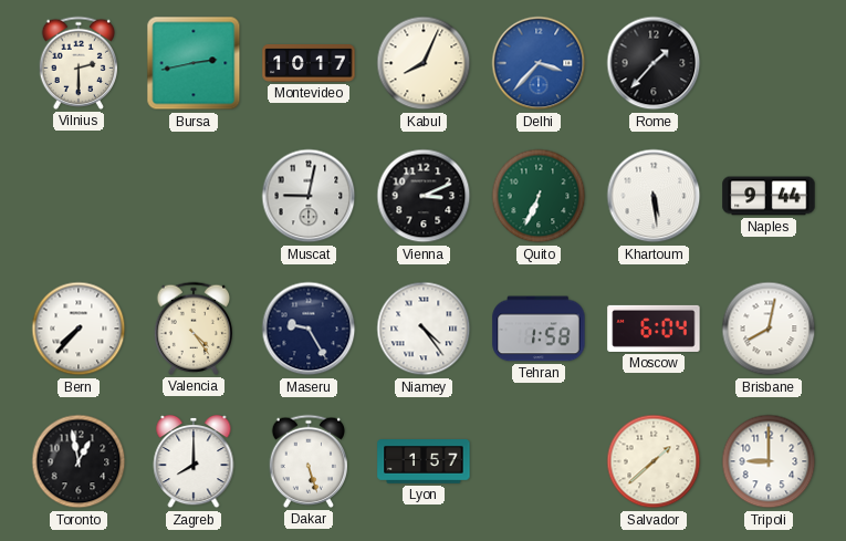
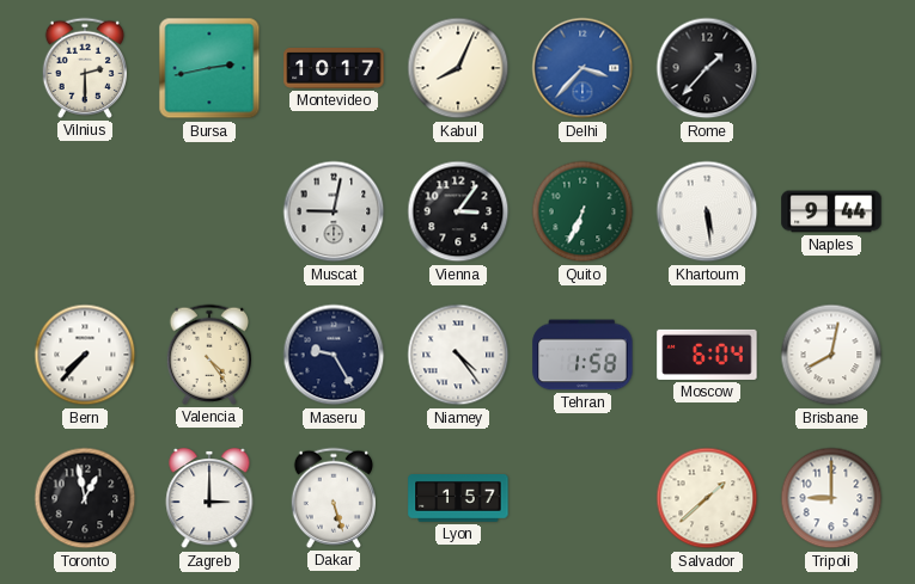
Vienna: 3:11 -> 3:06
Zagreb: 8:00 -> 3:00
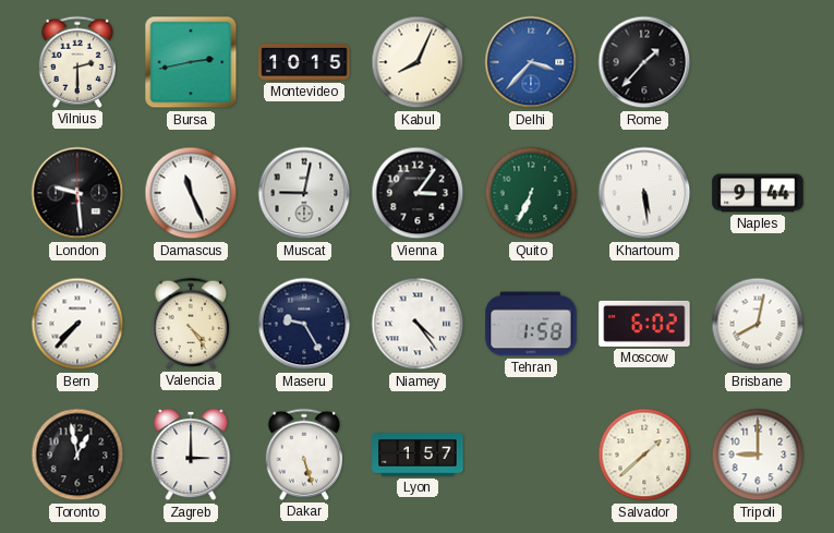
Montevideo: 10:17 -> 10:15
London: none -> 9:29
Damascus: none -> 11:26
Moscow: 6:04 -> 6:02
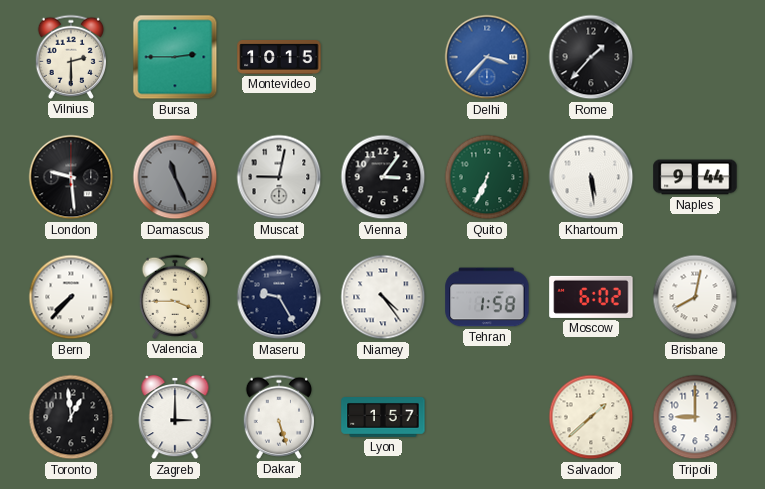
Bursa: 2:43 -> 2:45
Kabul: 8:04 -> none
Damascus dial: white -> grey
Valencia: 4:24 -> 3:45
Toronto: 12:58 -> 12:59
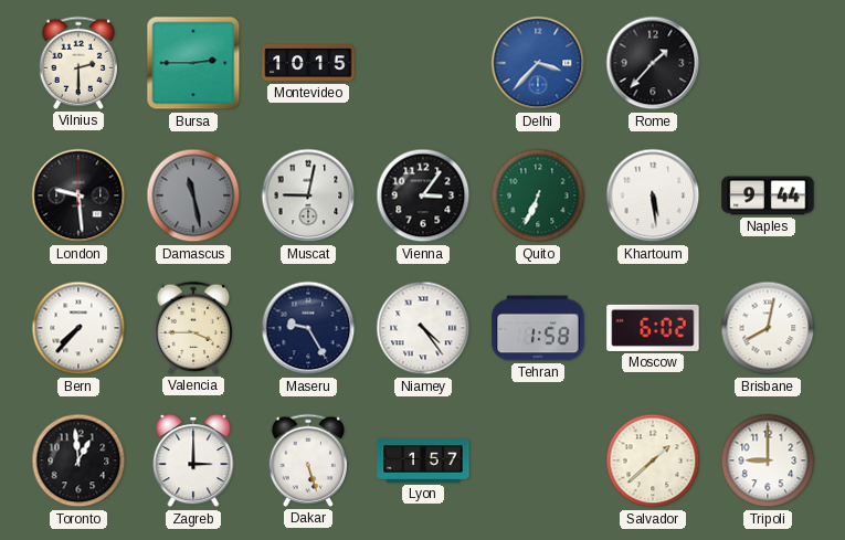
Damascus: 11:26 -> 11:28
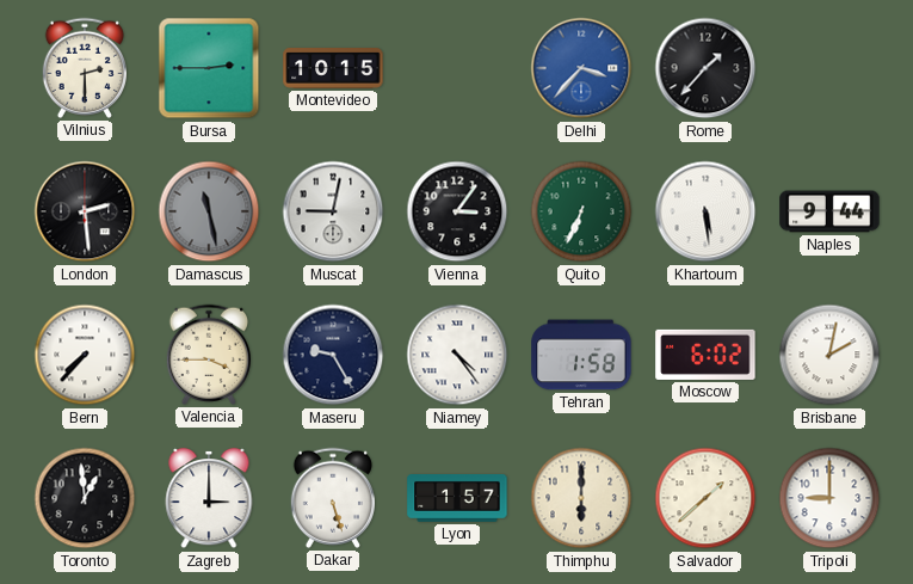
London: 9:29 -> 2:29
Brisbane: 8:02 -> 2:02
Thimphu: none -> 6:00
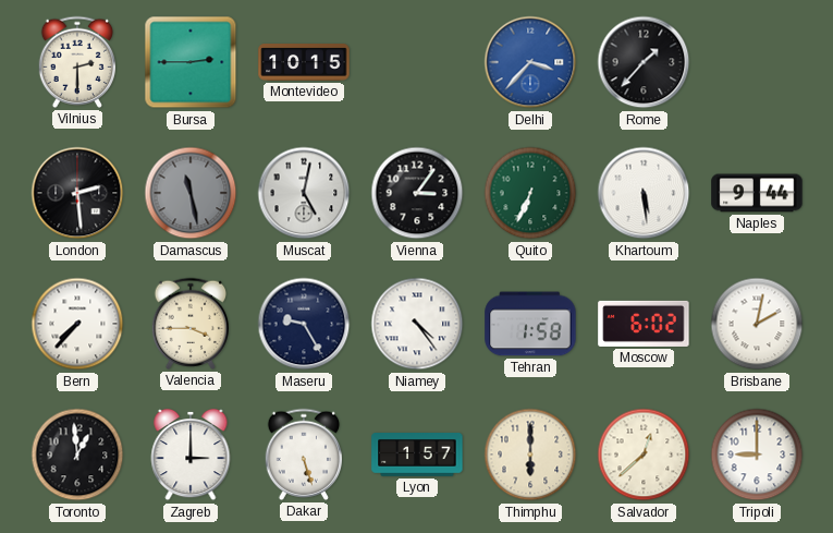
Muscat: 9:02 -> 5:02
Salvador: 1:38 -> 12:38
